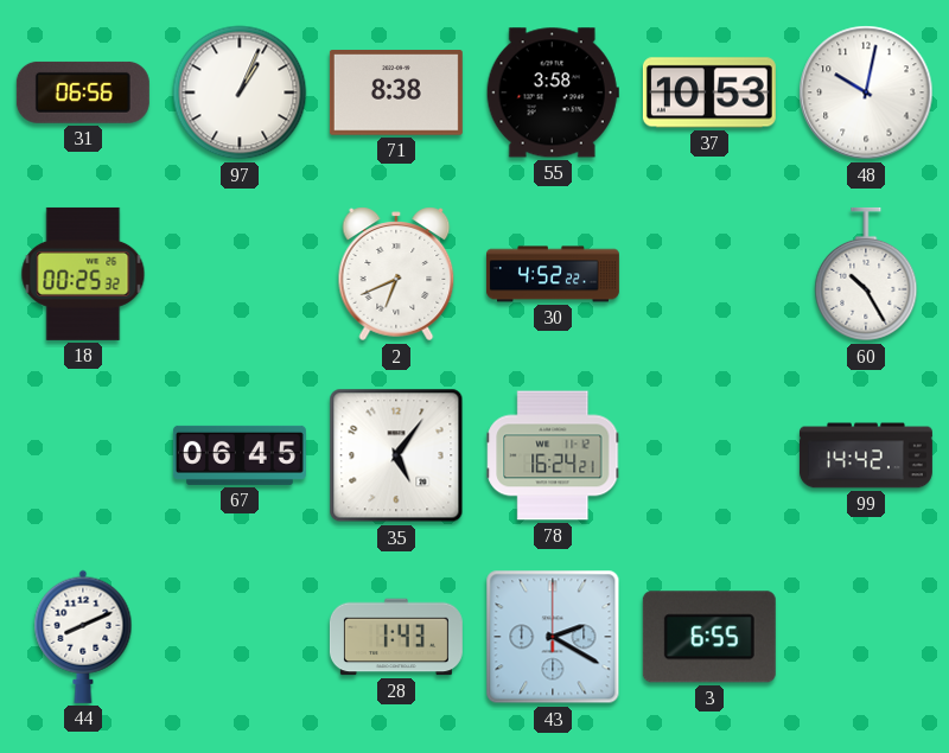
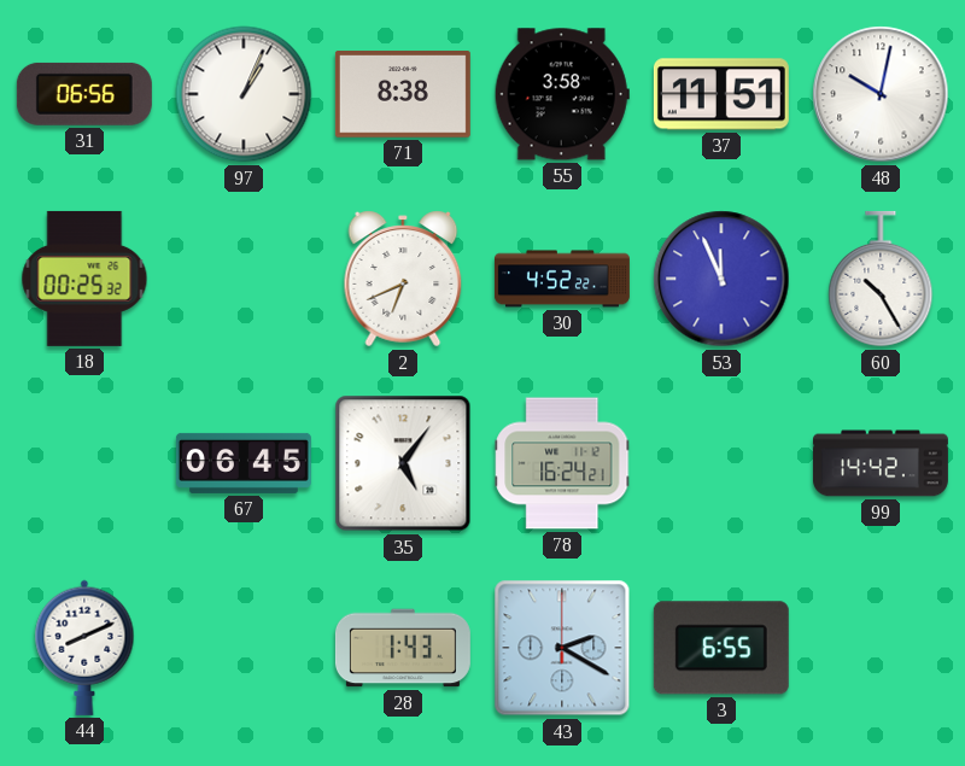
37: 10:53 -> 11:51
53: none -> 11:56
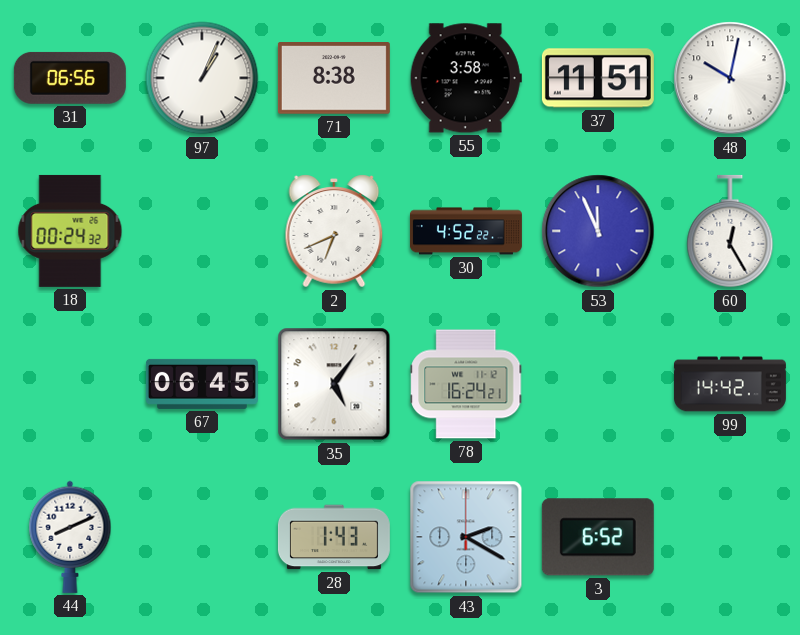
18: 00:25 -> 00:24
60: 10:25 -> 12:25
3: 6:55 -> 6:52
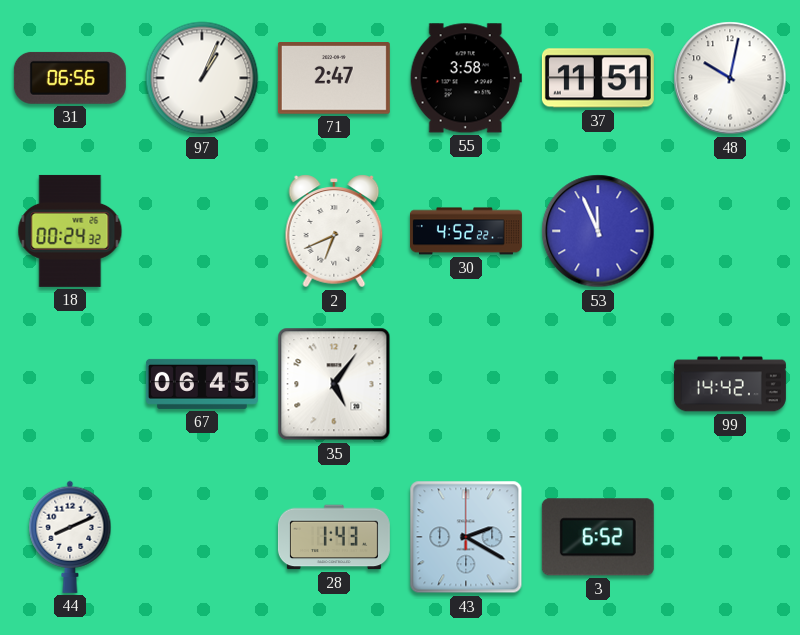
71: 8:38 -> 2:47
60: 12:25 -> none
78: 16:24 -> none
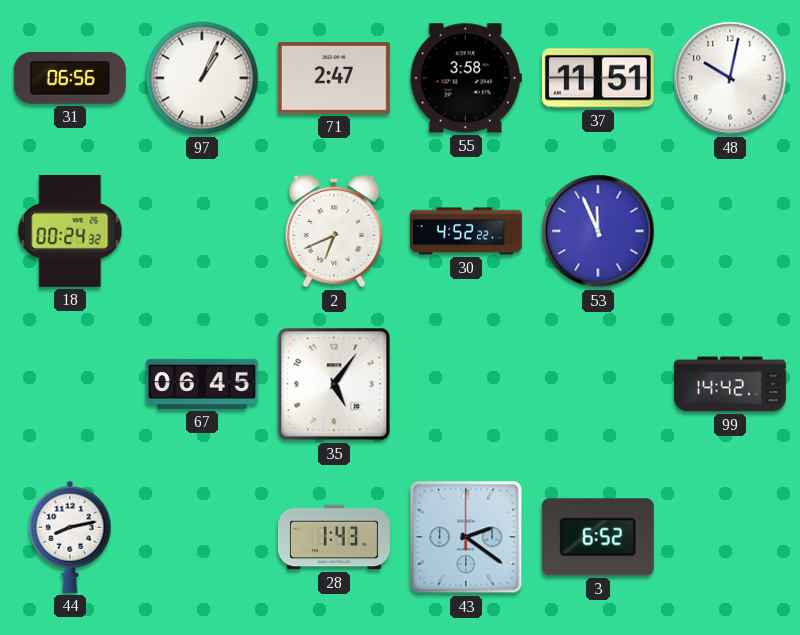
44: 8:11 -> 8:13
43: 2:20 -> 2:21
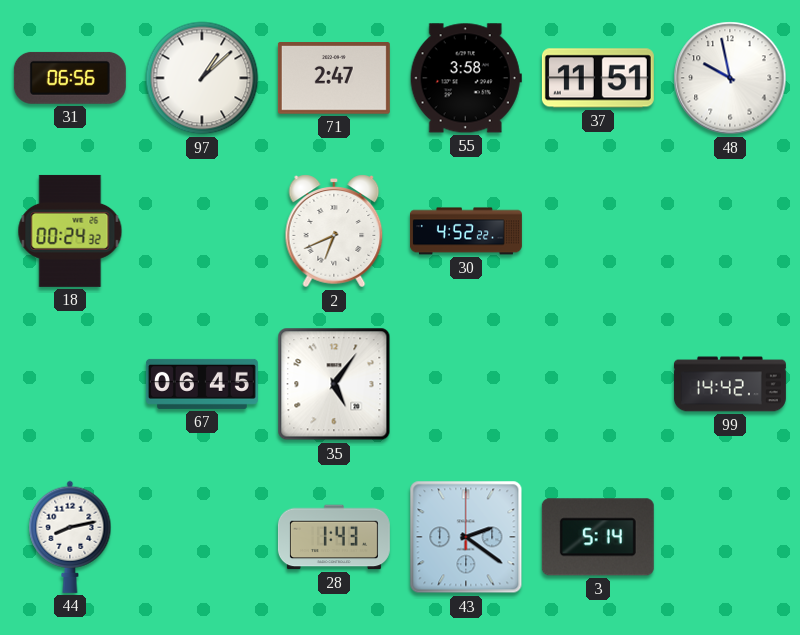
97: 1:04 -> 1:08
48: 10:02 -> 9:58
53: 11:56 -> none
3: 6:52 -> 5:14
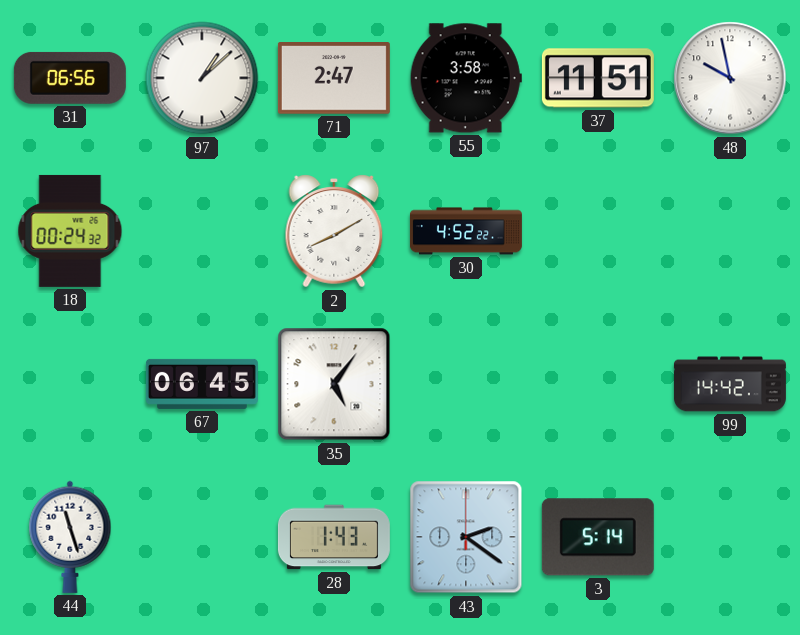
2: 6:41 -> 8:10
44: 8:13 -> 11:27
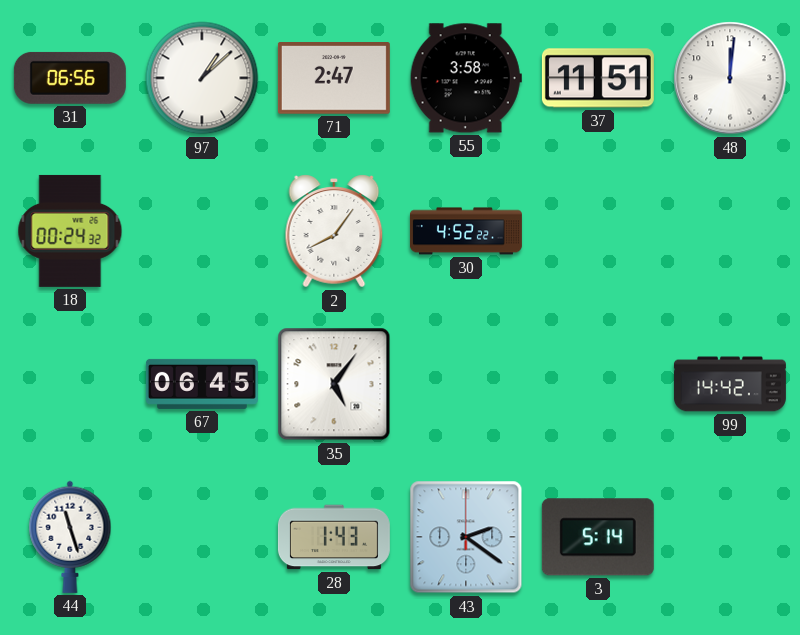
48: 9:58 -> 12:01
2: 8:10 -> 8:06
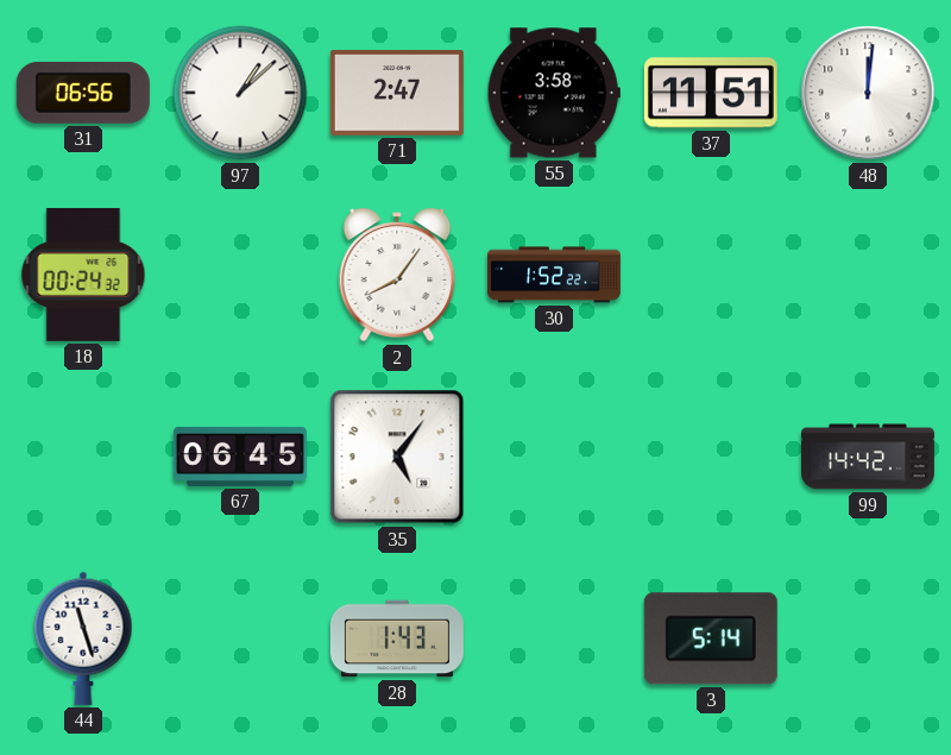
30: 4:52 -> 1:52
43: 2:21 -> none
